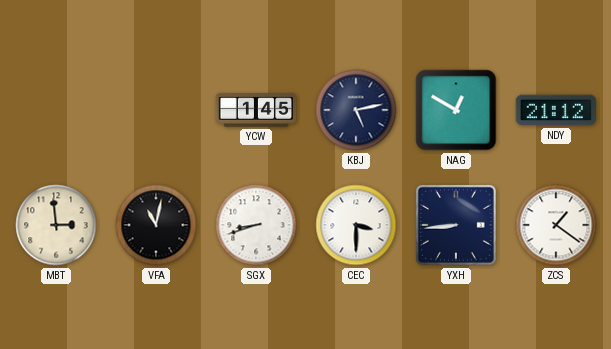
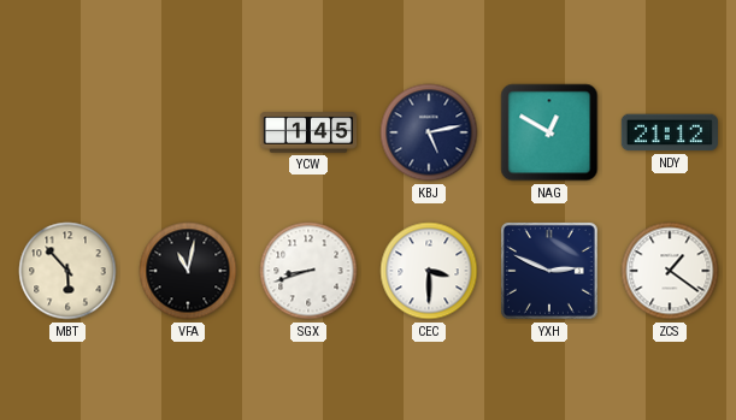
MBT: 2:59 -> 5:53
YXH: 8:44 -> 2:49
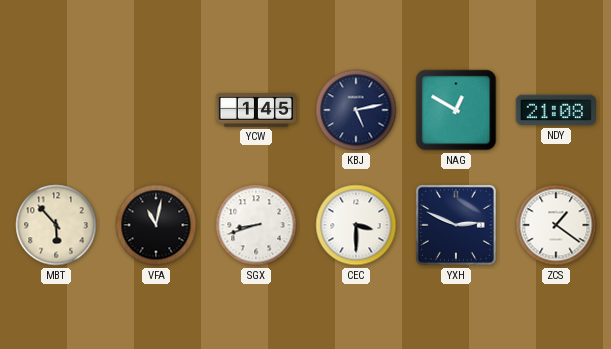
NDY: 21:12 -> 21:08
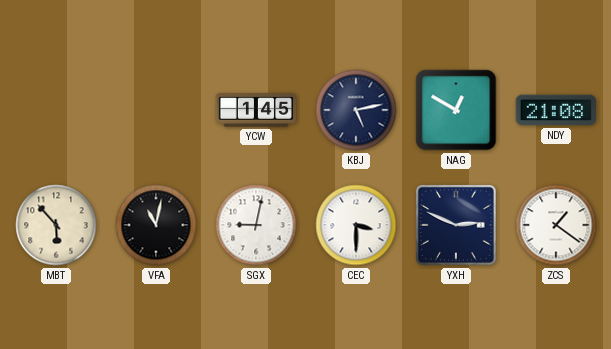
SGX: 8:42 -> 9:02
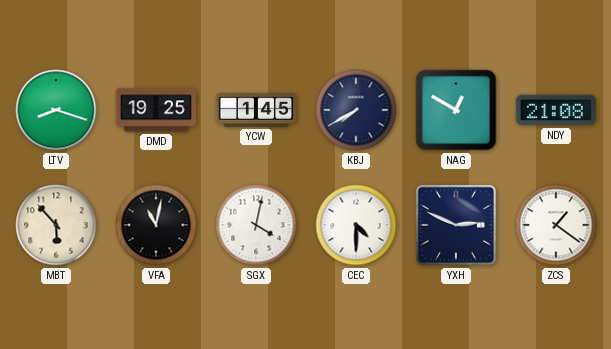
LTV: none -> 8:18
DMD: none -> 19:25
KBJ: 5:13 -> 7:40
SGX: 9:02 -> 4:02
CEC: 3:30 -> 4:30
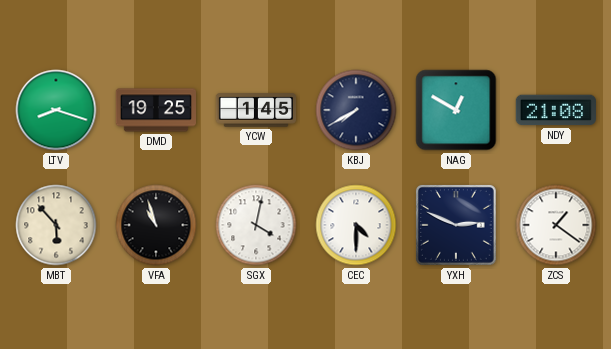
VFA: 11:02 -> 10:57
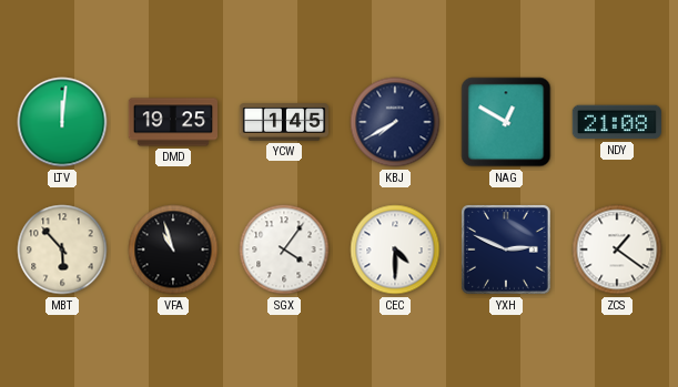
LTV: 8:18 -> 12:01
SGX: 4:02 -> 4:06
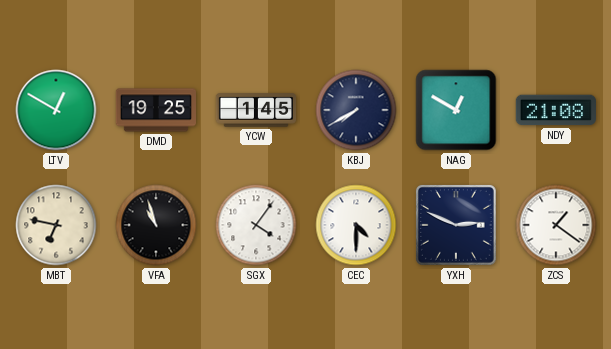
LTV: 12:01 -> 12:50
MBT: 5:53 -> 6:47
